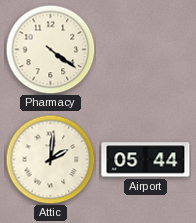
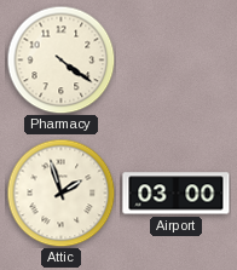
Attic: 2:01 -> 1:57
Airport: 05:44 -> 03:00
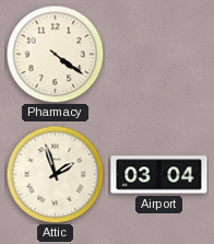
Airport: 03:00 -> 03:04
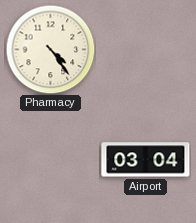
Pharmacy: 4:21 -> 4:24
Attic: 1:57 -> none
